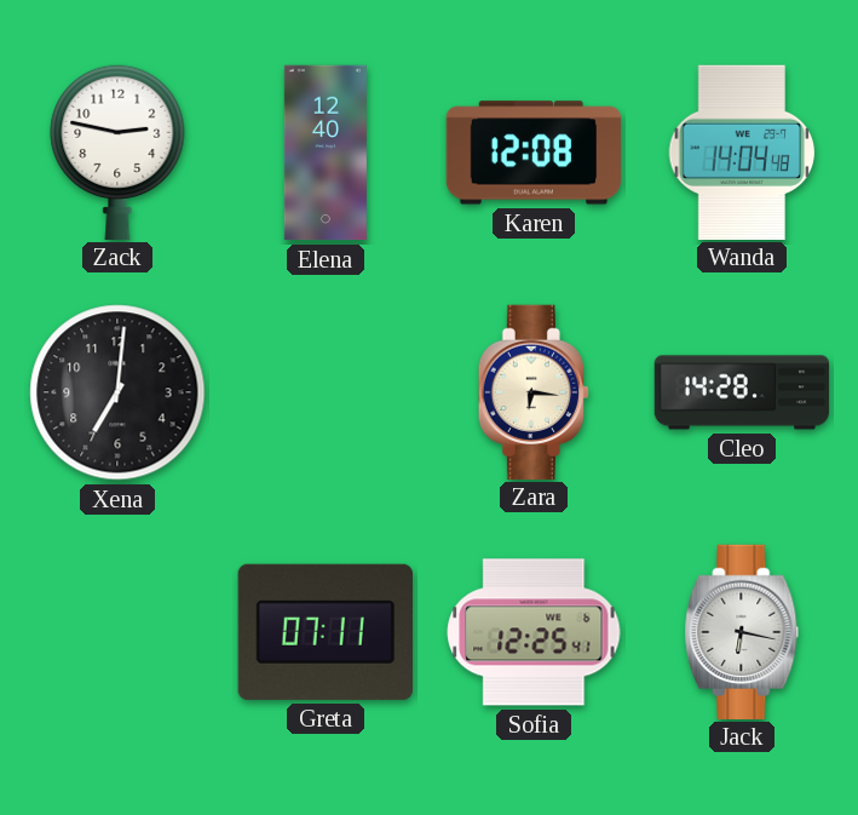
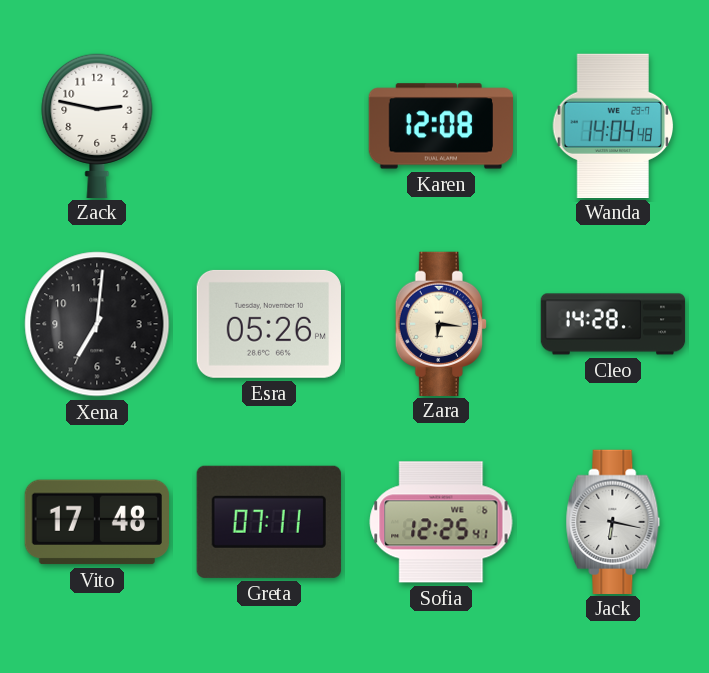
Elena: 12:40 -> none
Esra: none -> 05:26
Vito: none -> 17:48
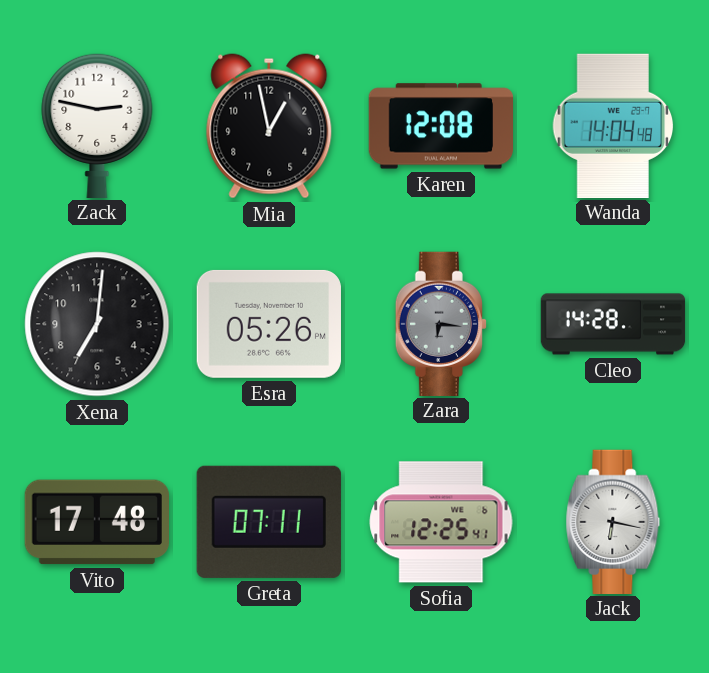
Mia: none -> 12:58
Zara dial: cream -> grey
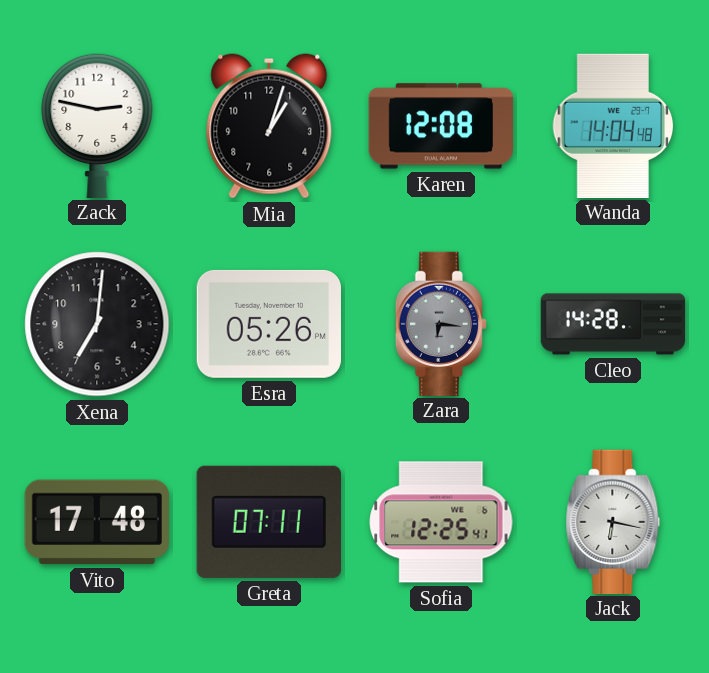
Mia: 12:58 -> 1:03
